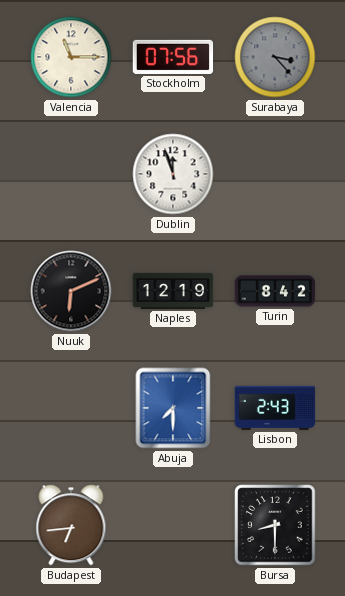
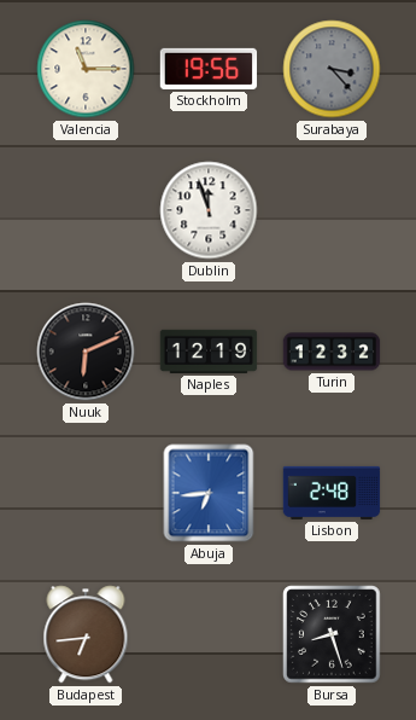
Stockholm: 07:56 -> 19:56
Turin: 8:42 -> 12:32
Abuja: 7:30 -> 6:44
Lisbon: 2:43 -> 2:48
Bursa: 8:30 -> 8:27
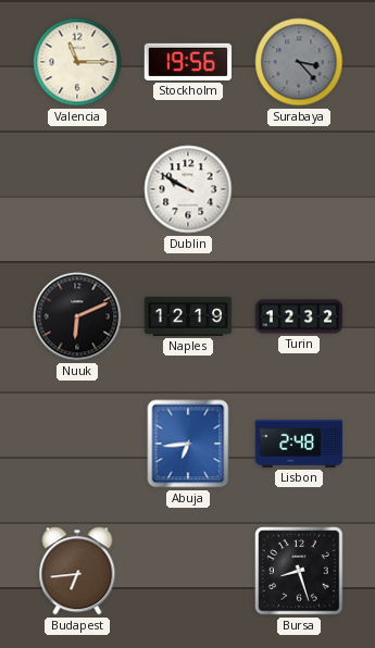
Dublin: 11:57 -> 9:50
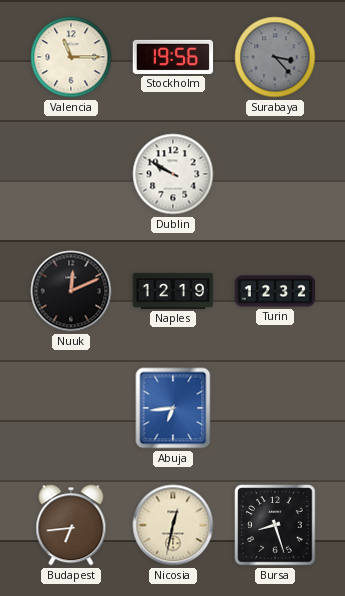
Nuuk: 6:11 -> 12:11
Lisbon: 2:48 -> none
Nicosia: none -> 12:32
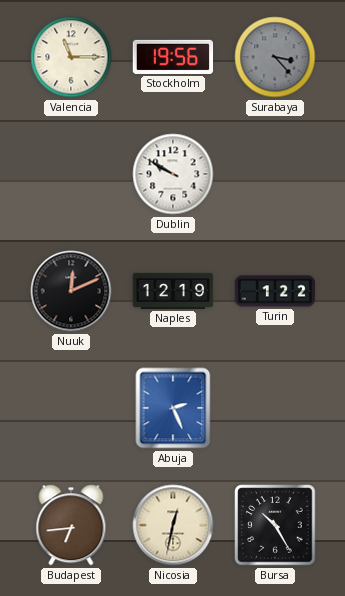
Turin: 12:32 -> 1:22
Abuja: 6:44 -> 2:26
Bursa: 8:27 -> 10:25
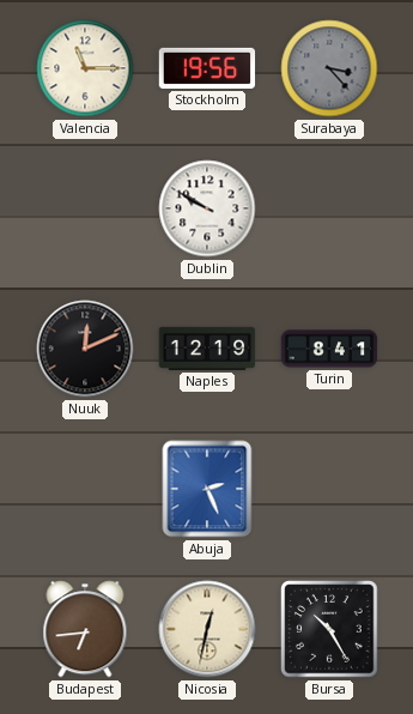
Turin: 1:22 -> 8:41
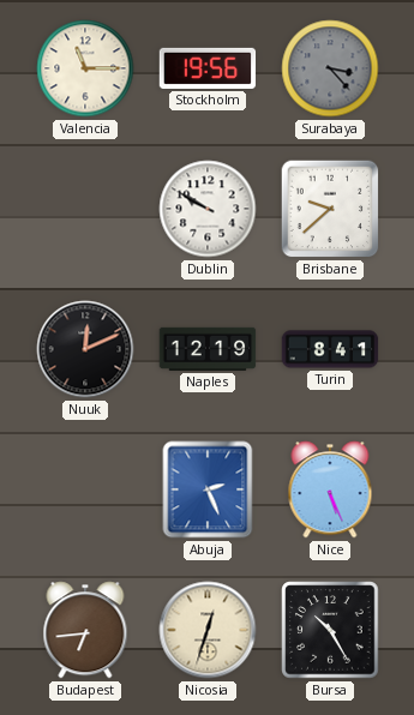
Brisbane: none -> 9:38
Nice: none -> 5:26
Nicosia: 12:32 -> 12:33
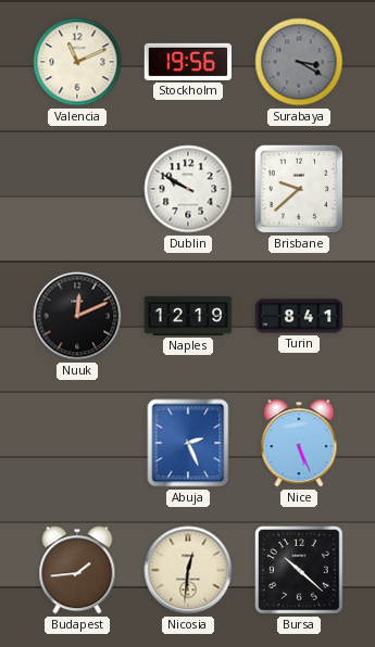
Valencia: 11:15 -> 11:11
Surabaya: 3:23 -> 3:20
Budapest: 6:44 -> 1:44
Nicosia: 12:33 -> 12:31
Bursa: 10:25 -> 10:22
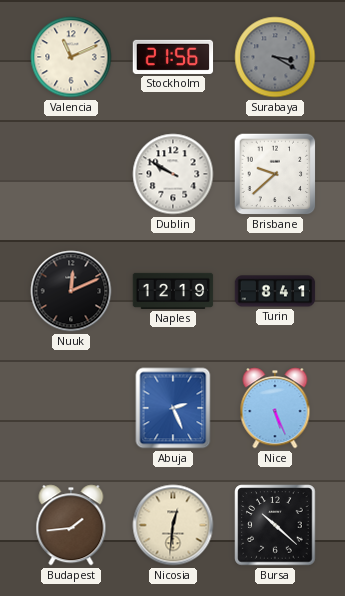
Stockholm: 19:56 -> 21:56
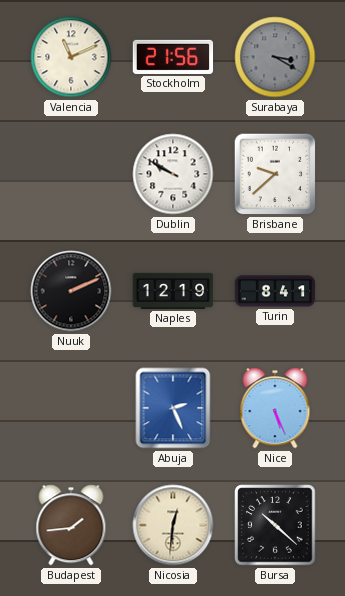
Nuuk: 12:11 -> 2:11
